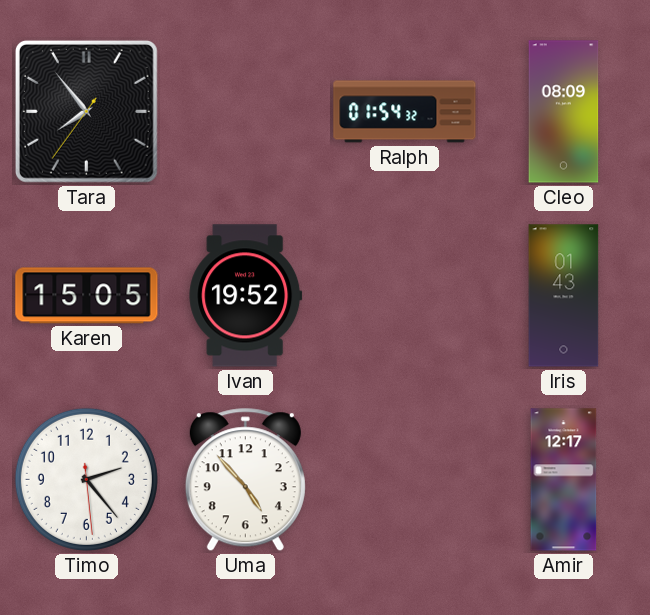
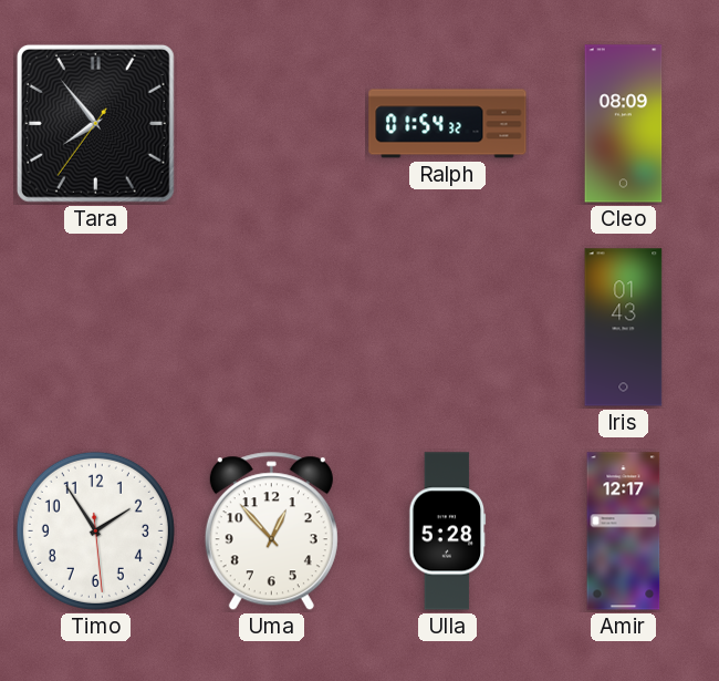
Karen: 15:05 -> none
Ivan: 19:52 -> none
Timo: 2:23 -> 1:54
Uma: 4:53 -> 12:53
Ulla: none -> 5:28
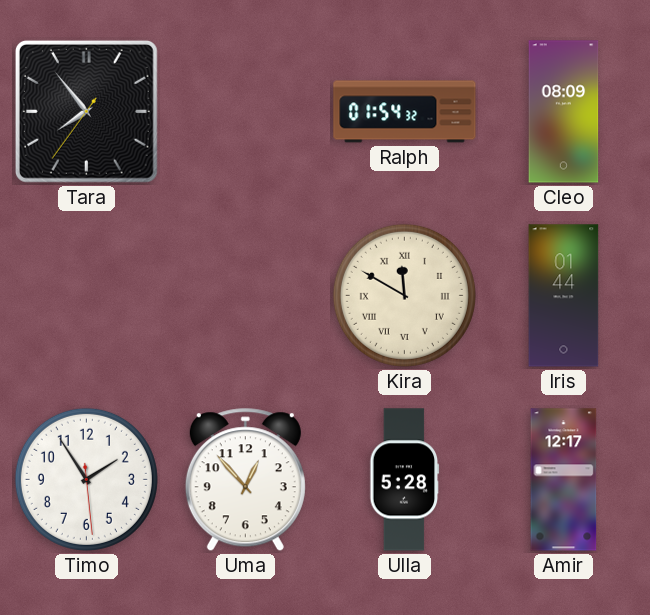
Kira: none -> 11:50
Iris: 01:43 -> 01:44
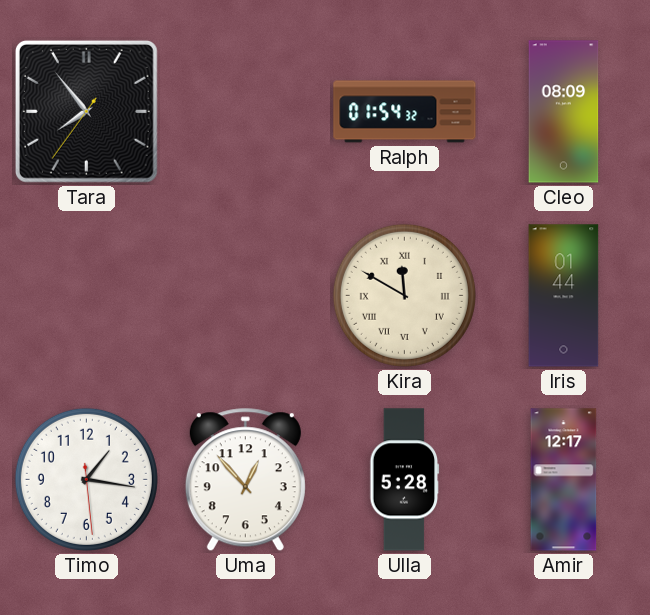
Timo: 1:54 -> 1:16
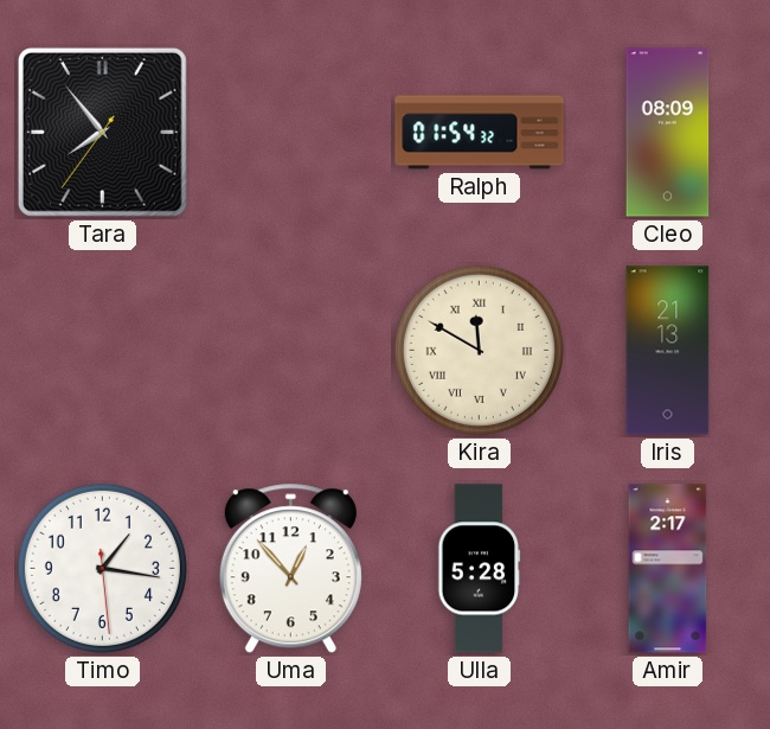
Iris: 01:44 -> 21:13
Amir: 12:17 -> 2:17
